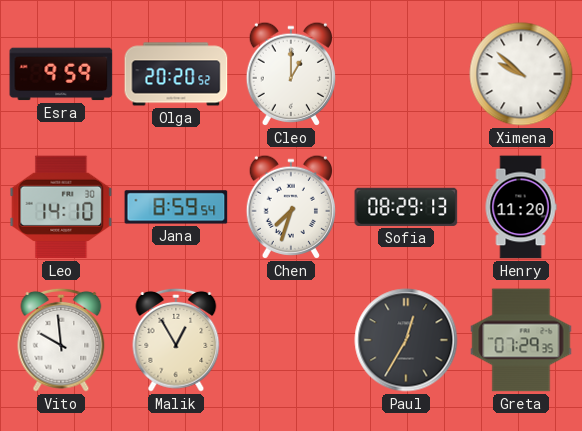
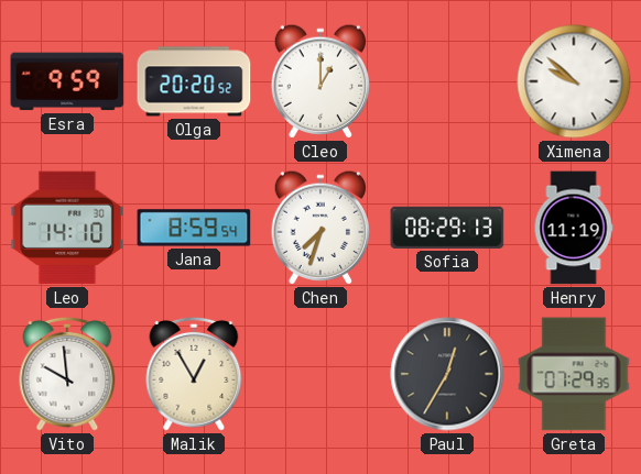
Henry: 11:20 -> 11:19
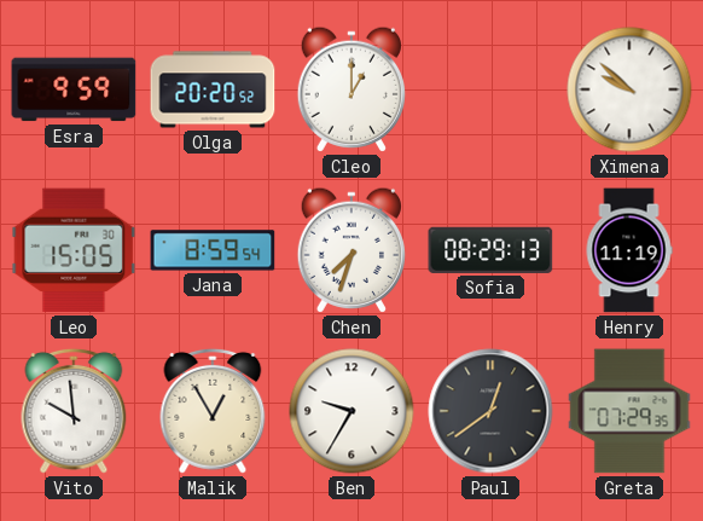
Leo: 14:10 -> 15:05
Ben: none -> 9:35
Paul: 12:35 -> 12:39
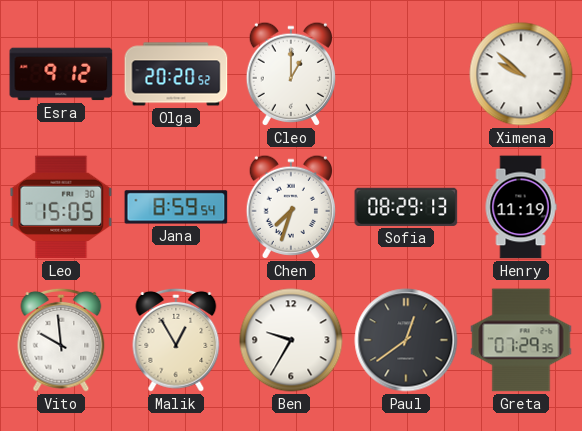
Esra: 9:59 -> 9:12
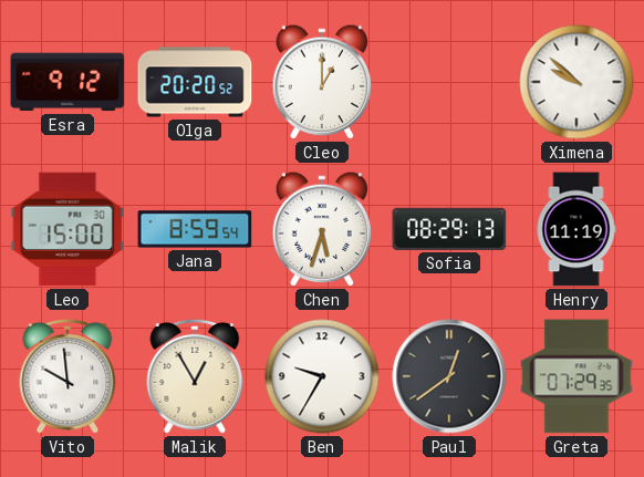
Leo: 15:05 -> 15:00
Chen: 7:33 -> 5:33
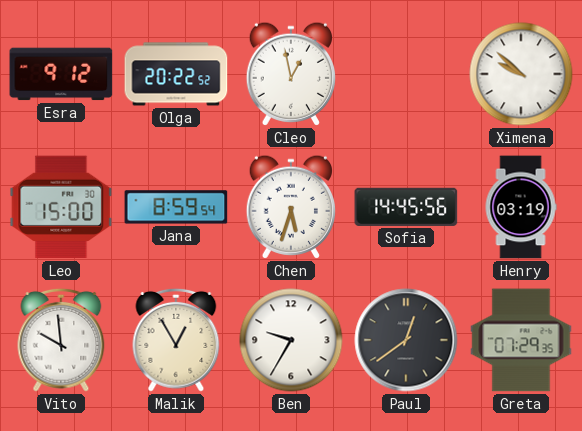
Olga: 20:20 -> 20:22
Cleo: 1:00 -> 12:58
Sofia: 08:29 -> 14:45
Henry: 11:19 -> 03:19
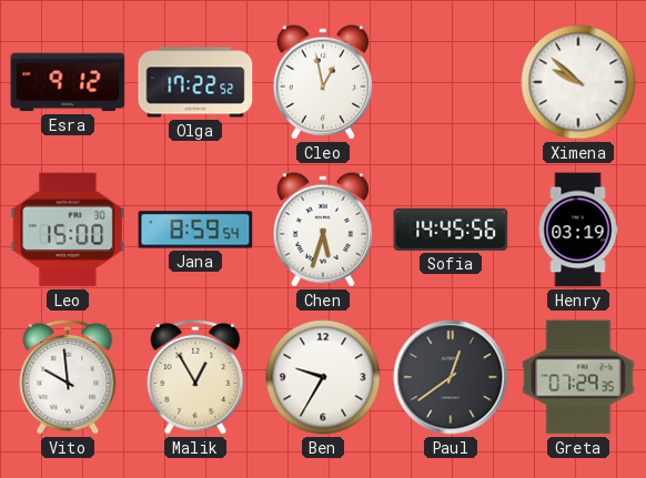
Olga: 20:22 -> 17:22
